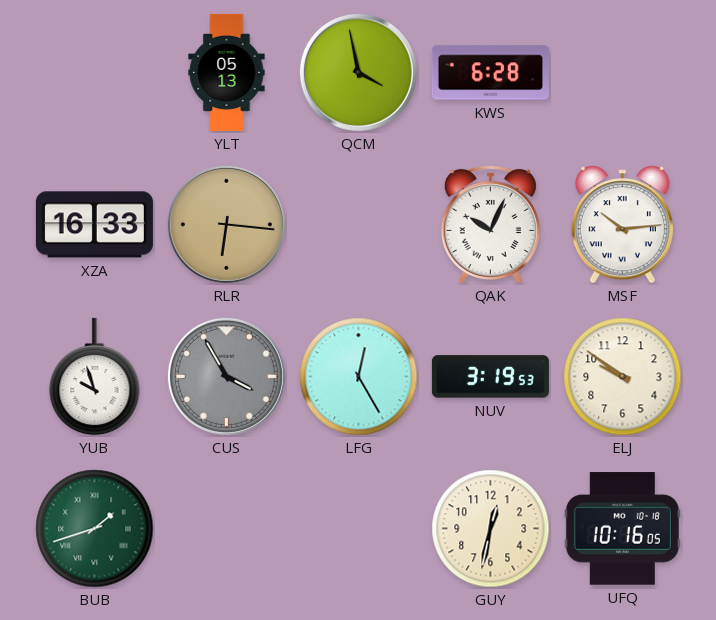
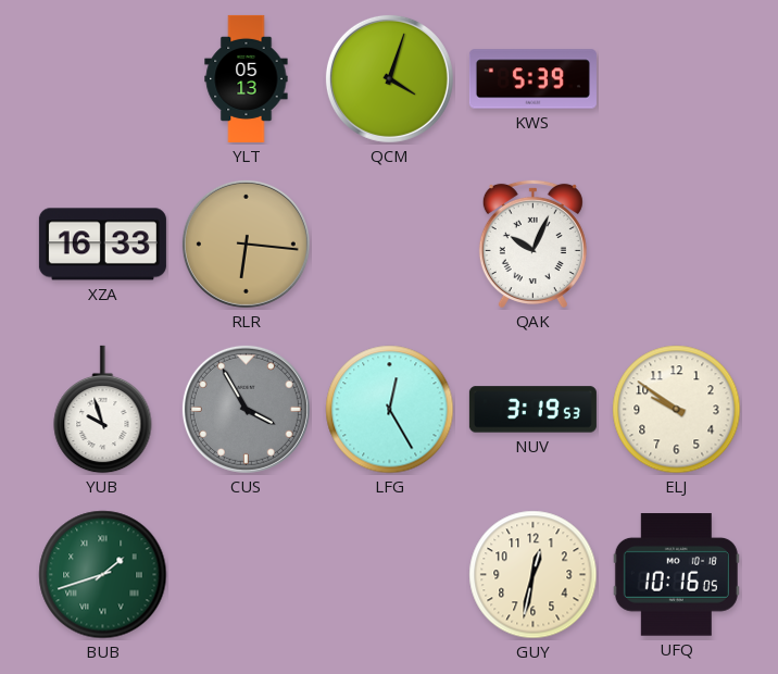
QCM: 3:58 -> 4:03
KWS: 6:28 -> 5:39
MSF: 10:14 -> none
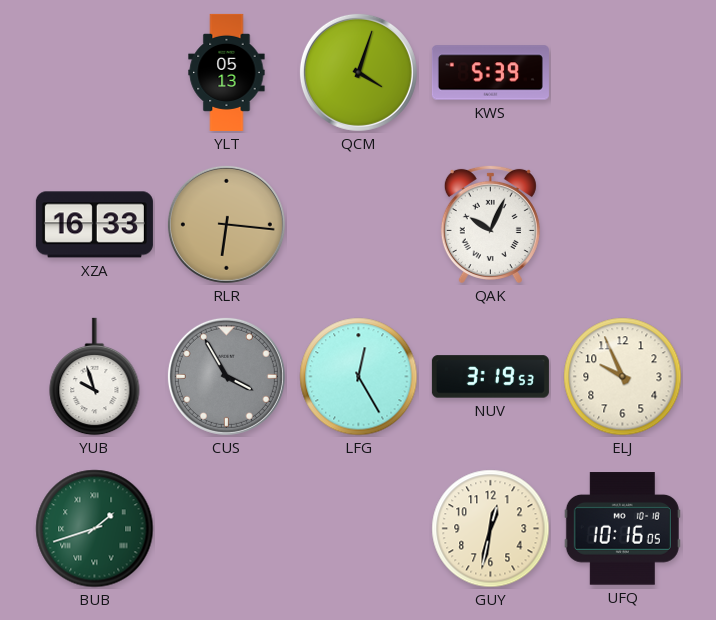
ELJ: 9:51 -> 9:56
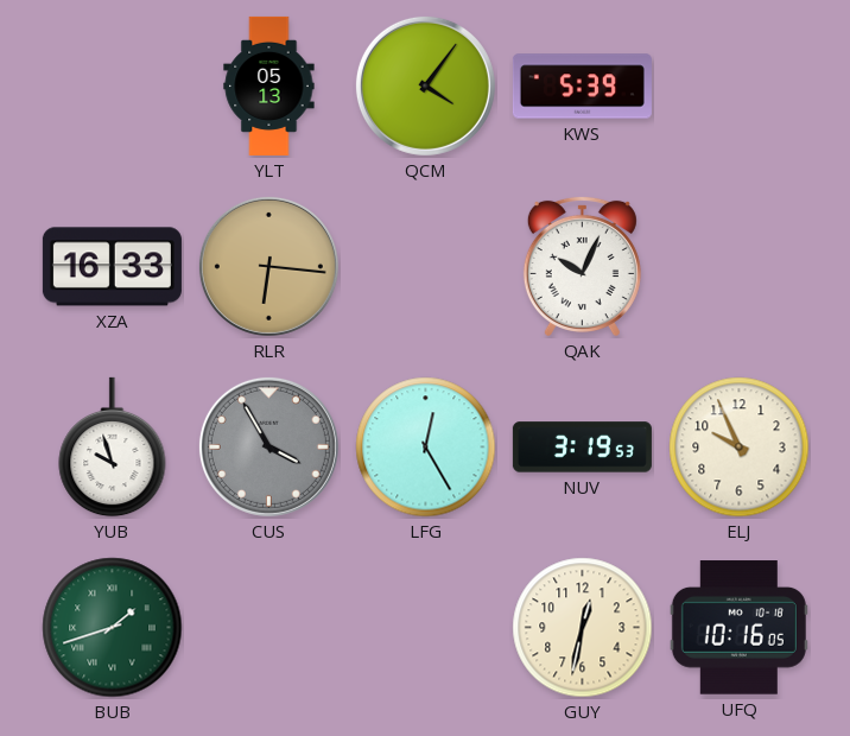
QCM: 4:03 -> 4:06
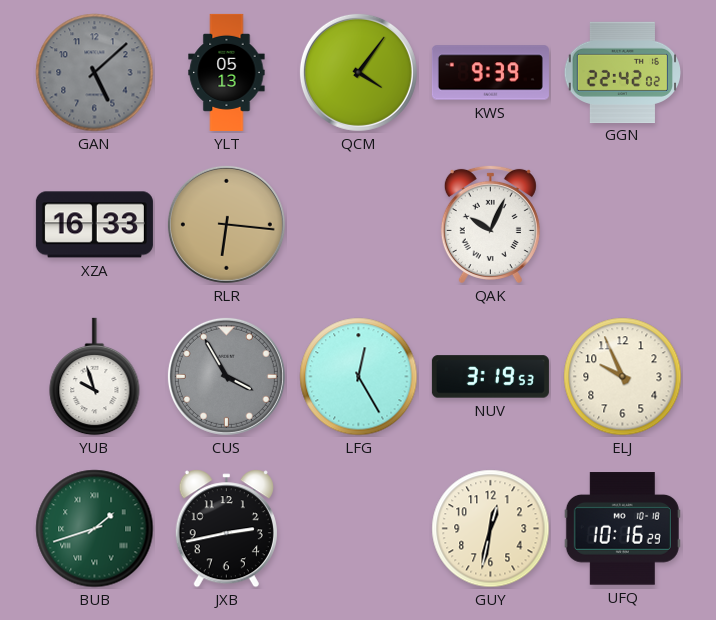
GAN: none -> 5:08
KWS: 5:39 -> 9:39
GGN: none -> 22:42
JXB: none -> 2:43
UFQ: 10:16:05 -> 10:16:29
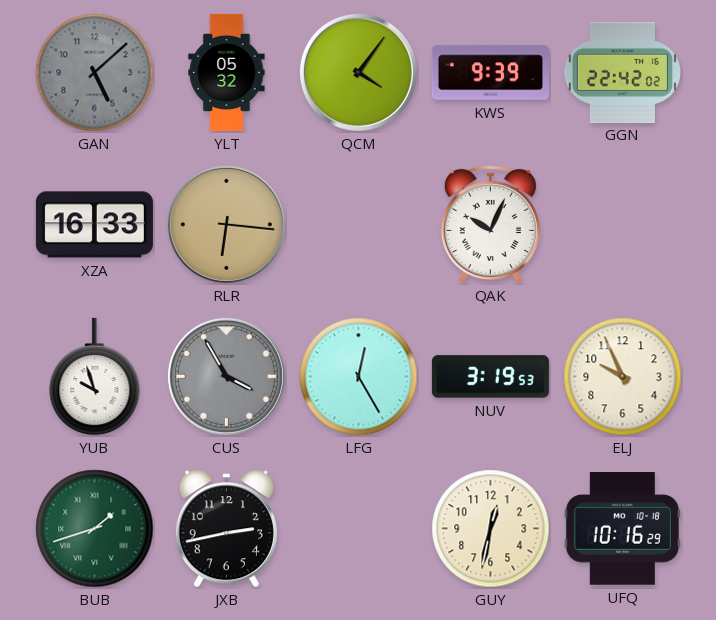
YLT: 05:13 -> 05:32
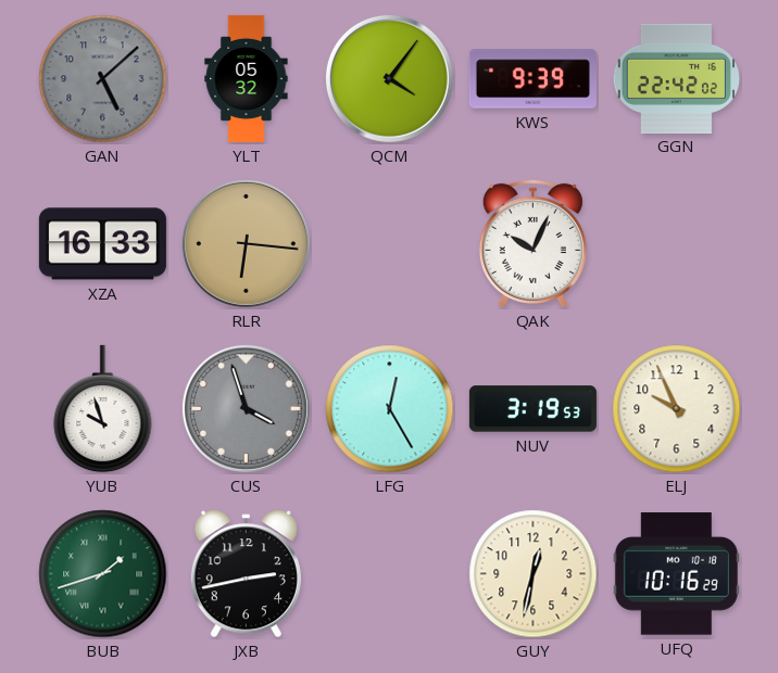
CUS: 3:55 -> 3:57
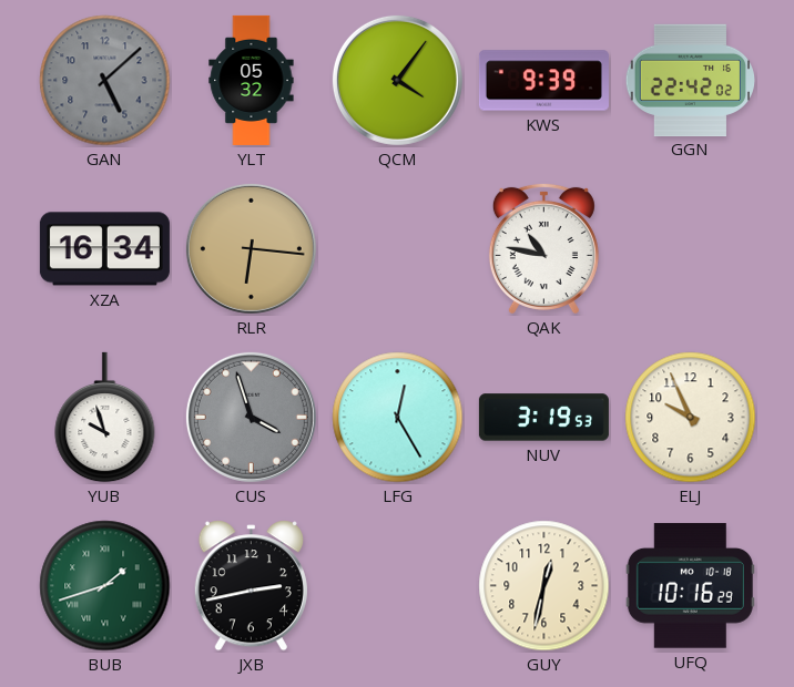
XZA: 16:33 -> 16:34
QAK: 10:04 -> 10:47
